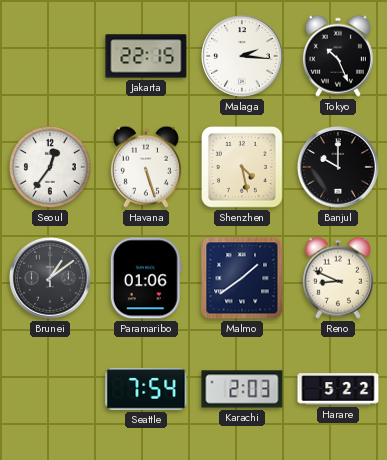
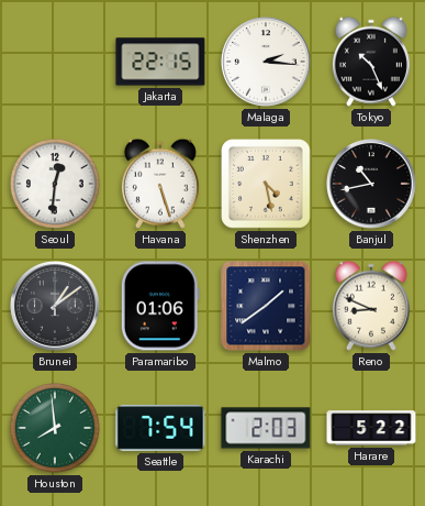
Seoul: 12:36 -> 12:31
Banjul: 10:00 -> 10:43
Houston: none -> 7:59
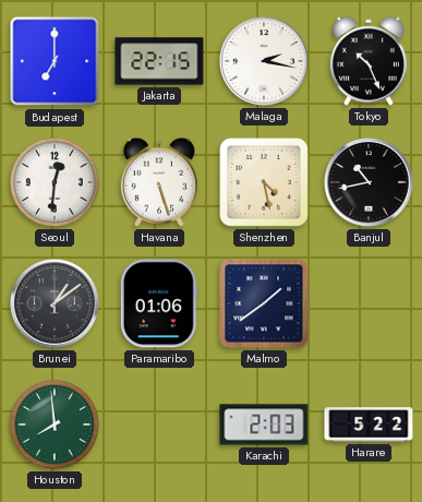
Budapest: none -> 7:00
Malaga: 2:16 -> 2:17
Reno: 8:49 -> none
Seattle: 7:54 -> none
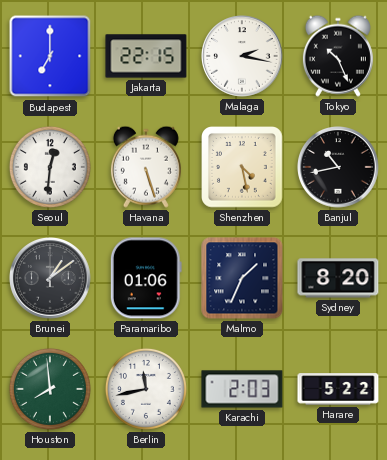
Malmo: 1:39 -> 1:34
Sydney: none -> 8:20
Berlin: none -> 11:43
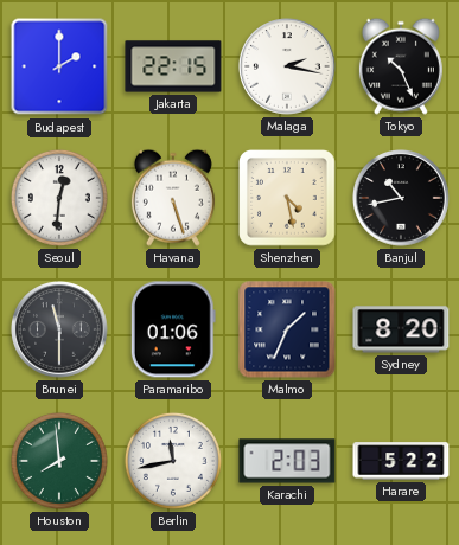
Budapest: 7:00 -> 2:00
Brunei: 1:09 -> 11:30
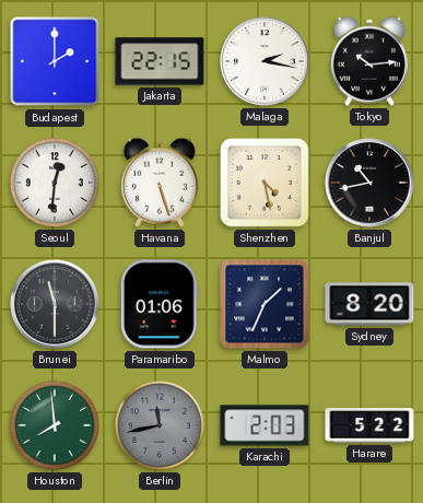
Tokyo: 10:26 -> 10:14
Berlin dial: white -> grey
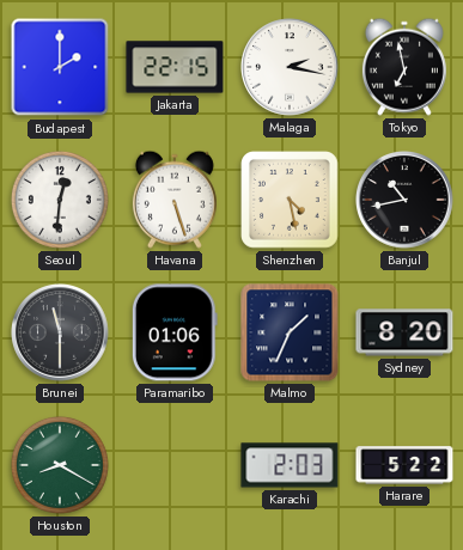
Tokyo: 10:14 -> 6:58
Houston: 7:59 -> 8:20
Berlin: 11:43 -> none
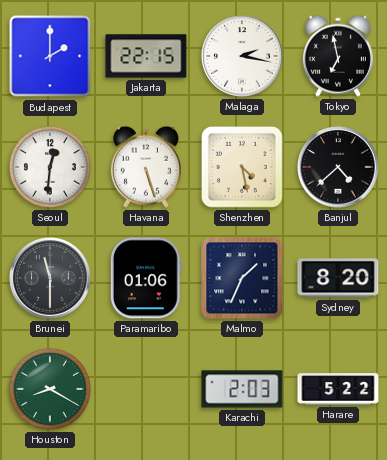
Banjul: 10:43 -> 4:38
